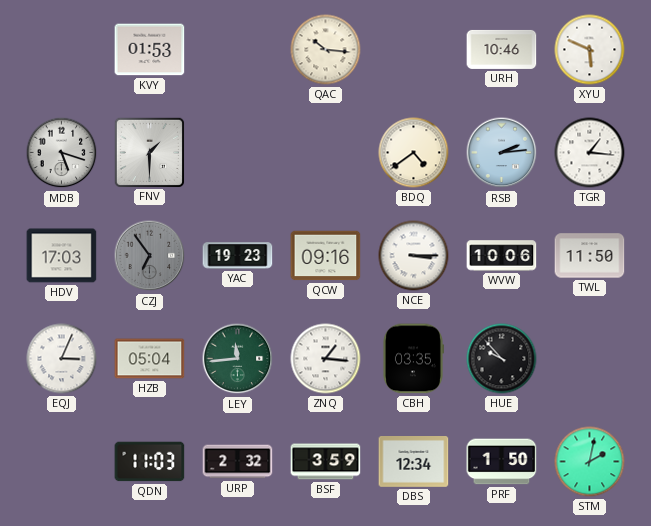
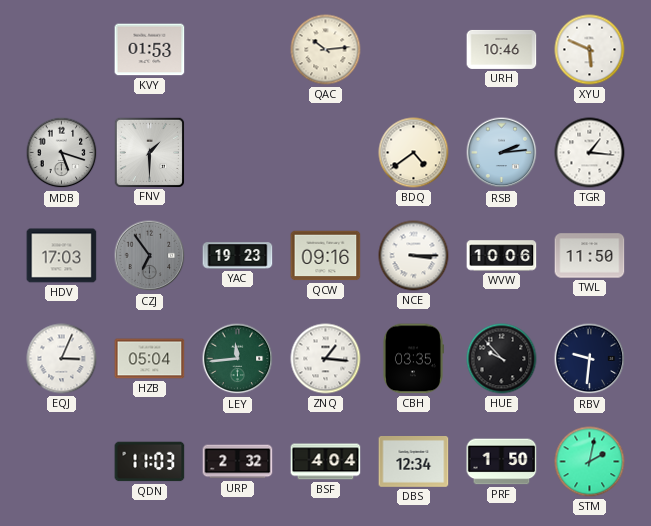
QAC: 10:16 -> 10:14
RBV: none -> 9:31
BSF: 3:59 -> 4:04
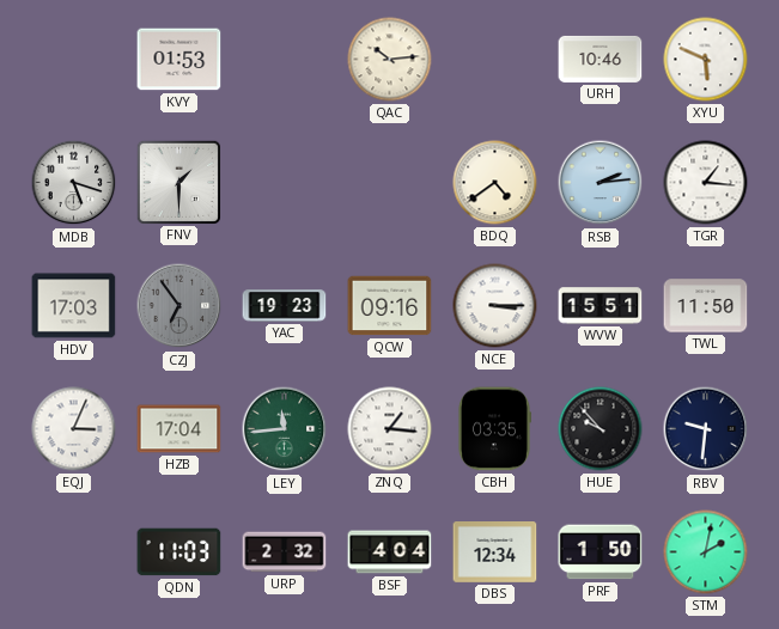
WVW: 10:06 -> 15:51
HZB: 05:04 -> 17:04
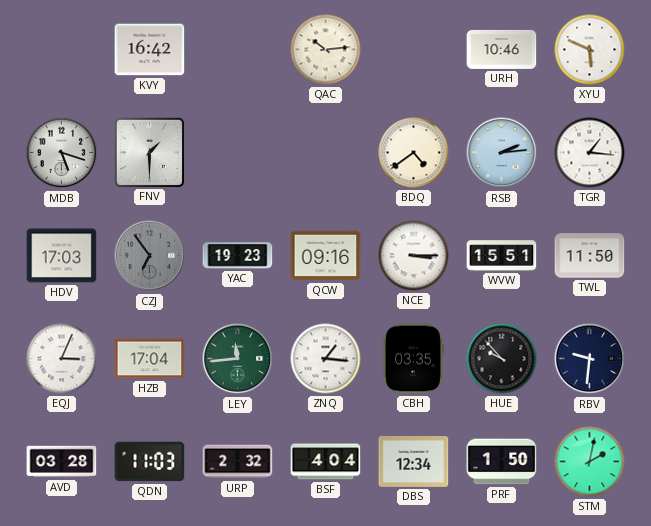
KVY: 01:53 -> 16:42
AVD: none -> 03:28
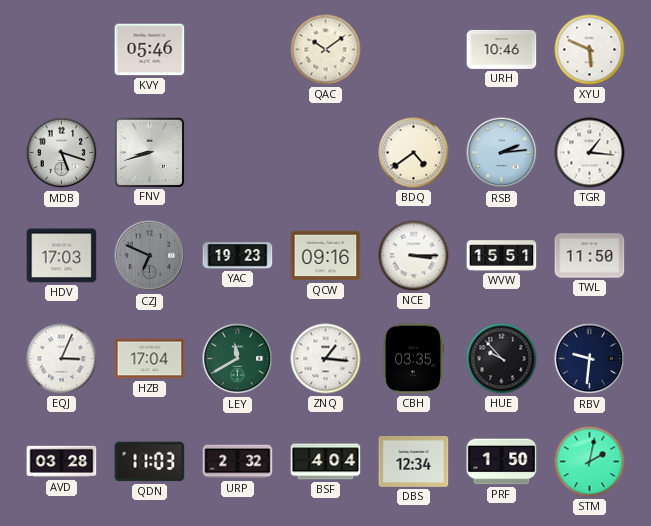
KVY: 16:42 -> 05:46
QAC: 10:14 -> 10:09
FNV: 1:30 -> 8:42
CZJ: 6:54 -> 6:49
LEY: 11:44 -> 11:40
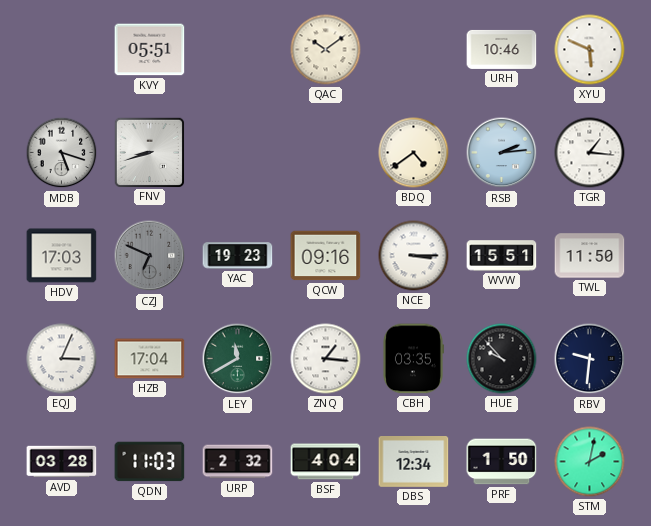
KVY: 05:46 -> 05:51
